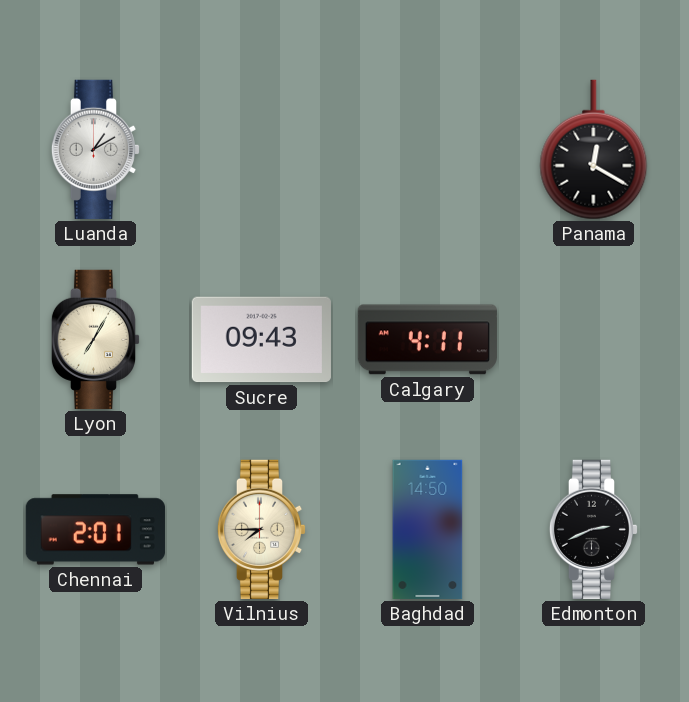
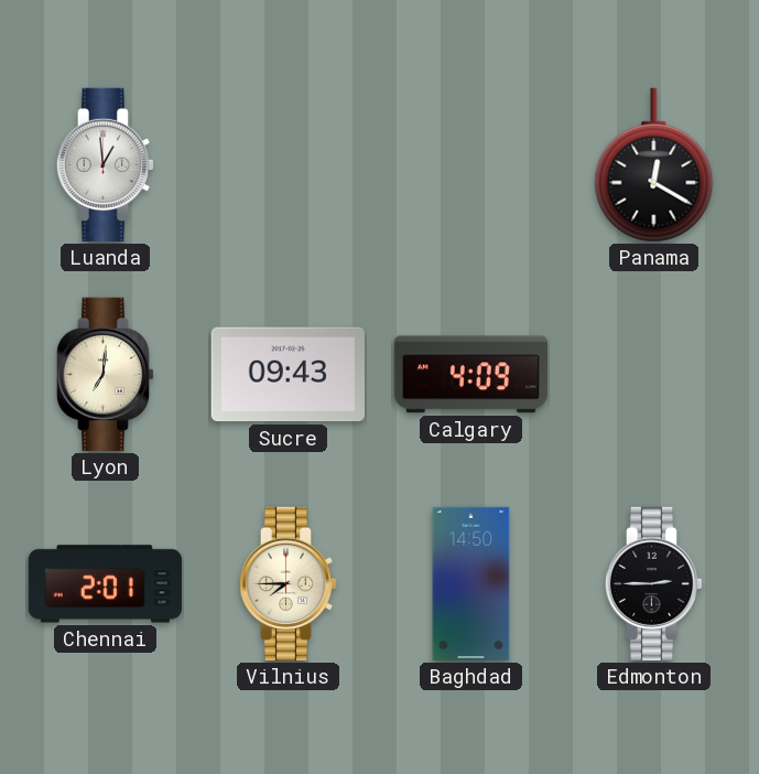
Luanda: 1:10 -> 12:59
Lyon: 7:05 -> 7:01
Calgary: 4:11 -> 4:09
Edmonton: 2:41 -> 2:45
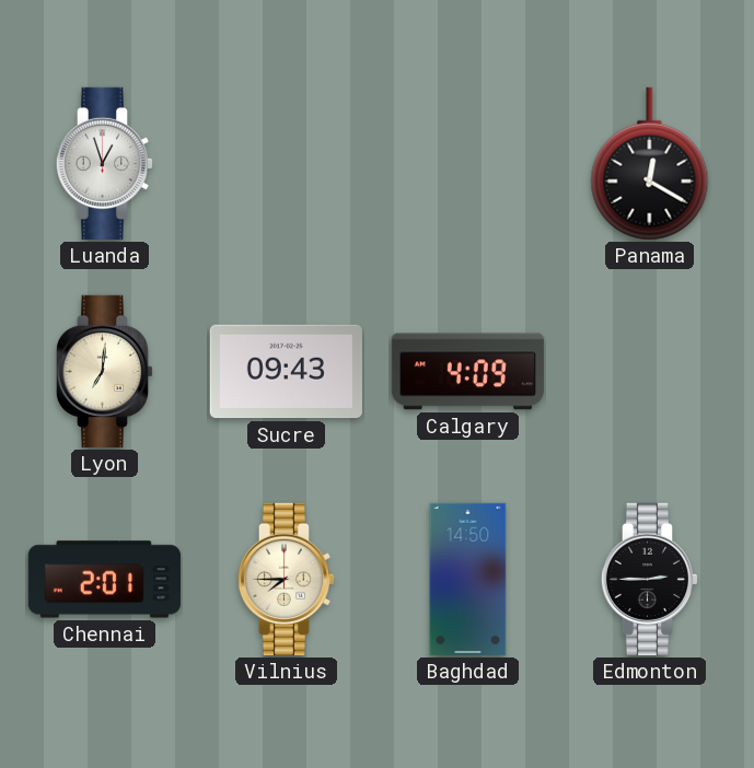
Luanda: 12:59 -> 12:57
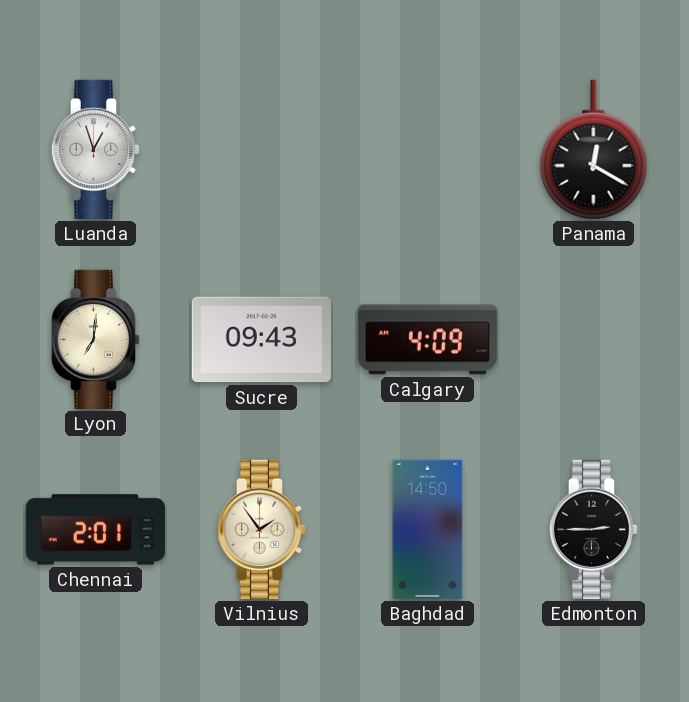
Vilnius: 7:45 -> 1:54
